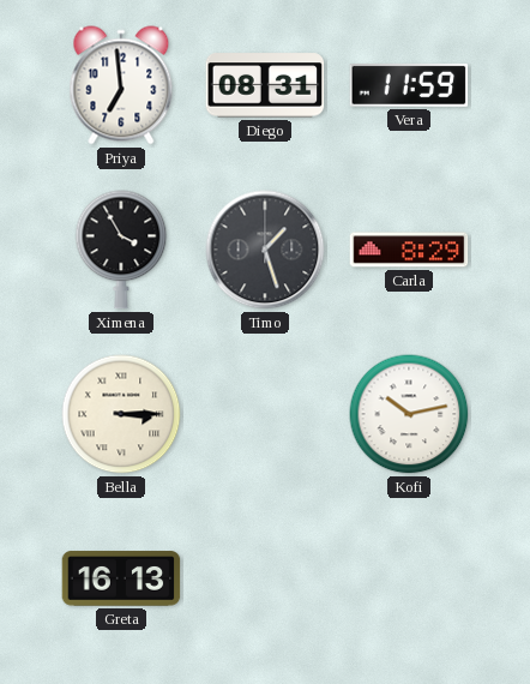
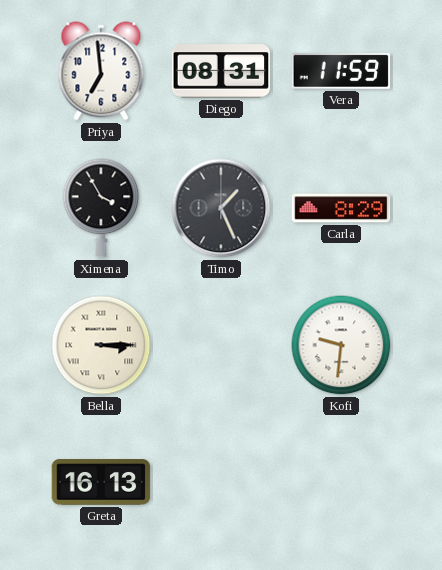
Timo: 1:27 -> 1:26
Kofi: 10:13 -> 9:31
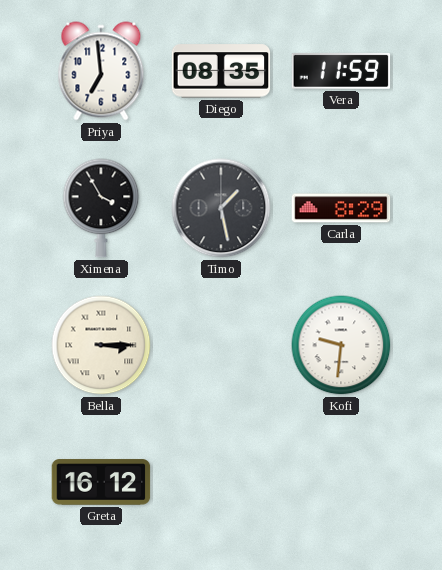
Diego: 08:31 -> 08:35
Timo: 1:26 -> 1:28
Greta: 16:13 -> 16:12
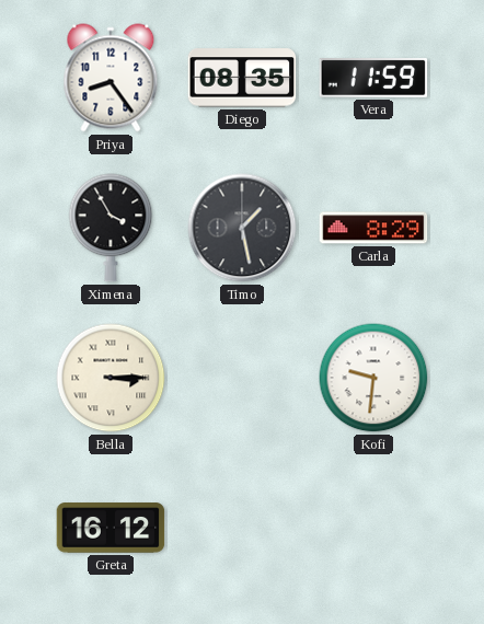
Priya: 6:59 -> 8:24
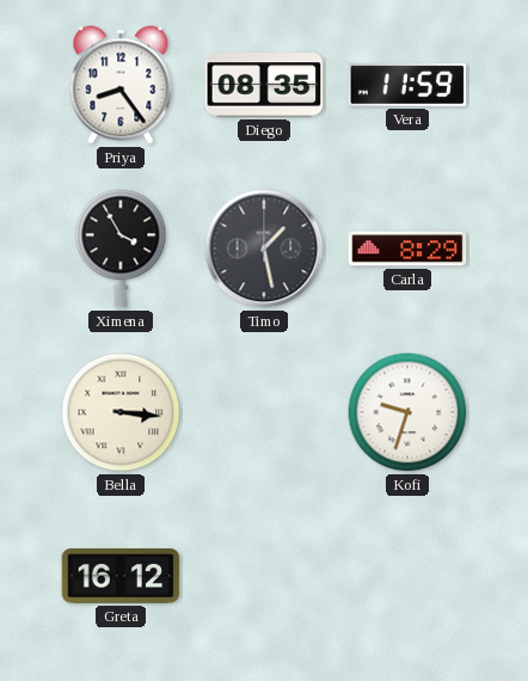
Bella: 3:15 -> 3:16
Kofi: 9:31 -> 9:33
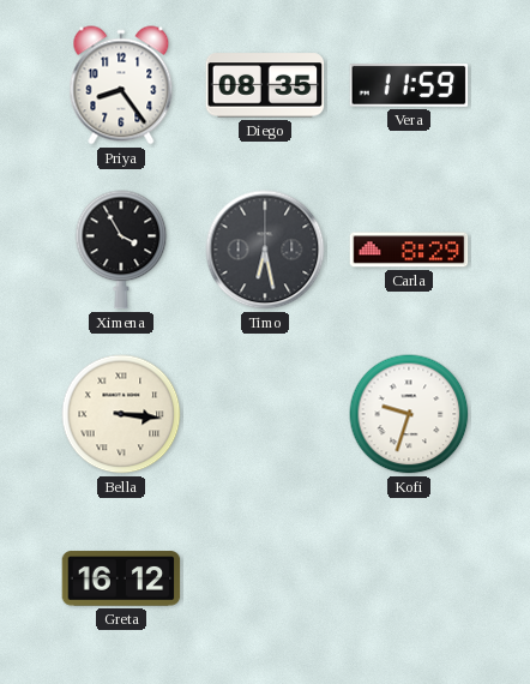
Timo: 1:28 -> 6:28
